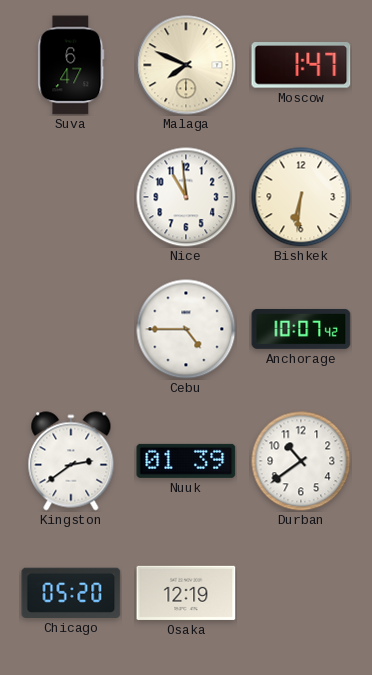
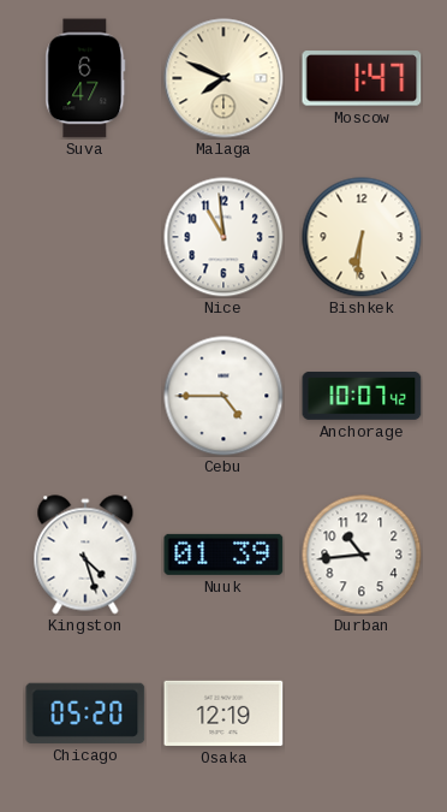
Kingston: 2:39 -> 4:27
Durban: 10:39 -> 10:44
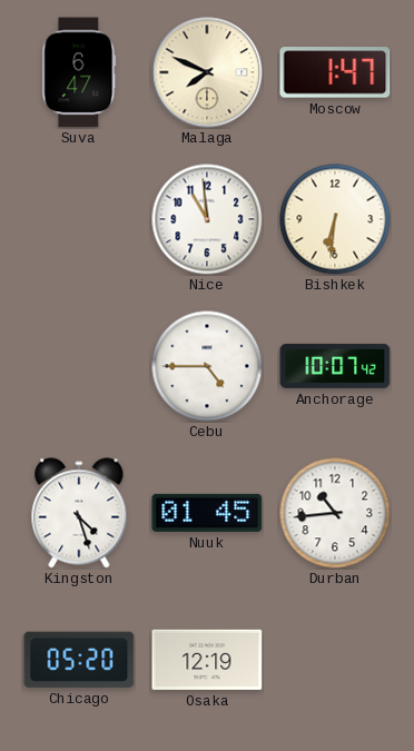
Nuuk: 01:39 -> 01:45
